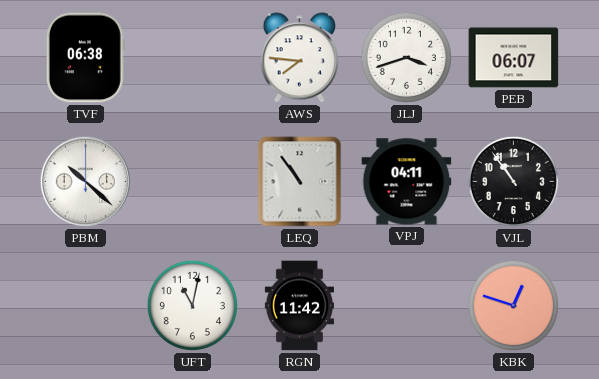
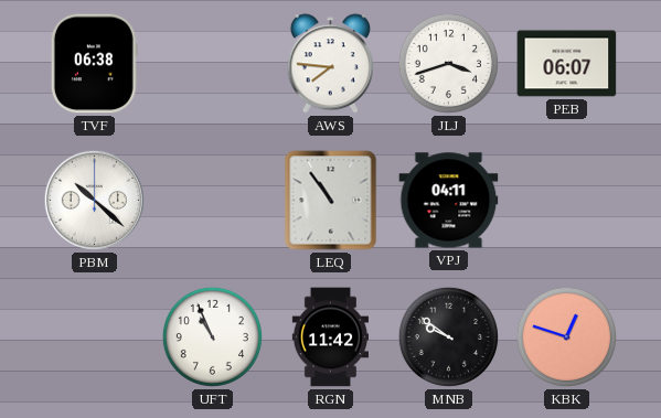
VJL: 10:54 -> none
UFT: 11:02 -> 10:56
MNB: none -> 9:51
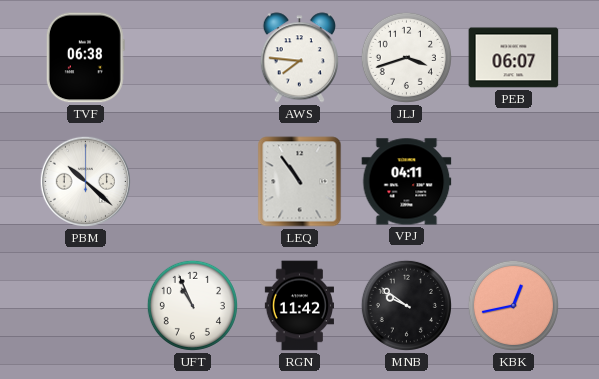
KBK: 12:48 -> 12:43
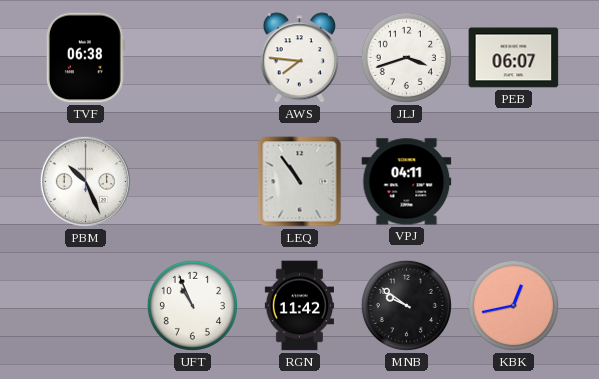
PBM: 10:22 -> 10:26
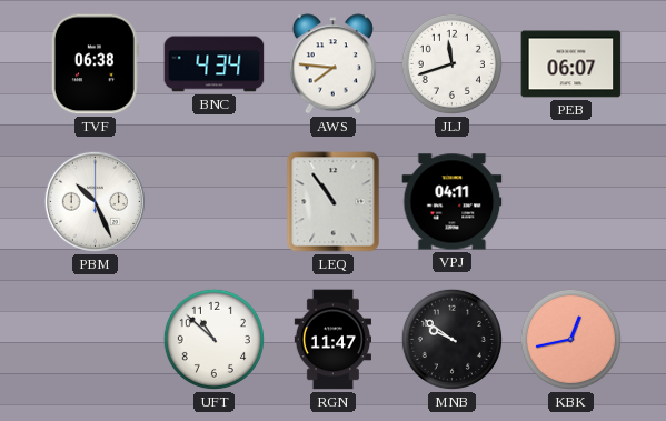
BNC: none -> 4:34
JLJ: 3:42 -> 11:42
UFT: 10:56 -> 10:52
RGN: 11:42 -> 11:47
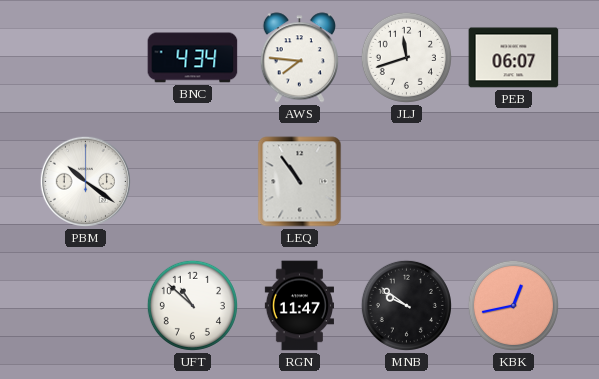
TVF: 06:38 -> none
PBM: 10:26 -> 10:21
VPJ: 04:11 -> none
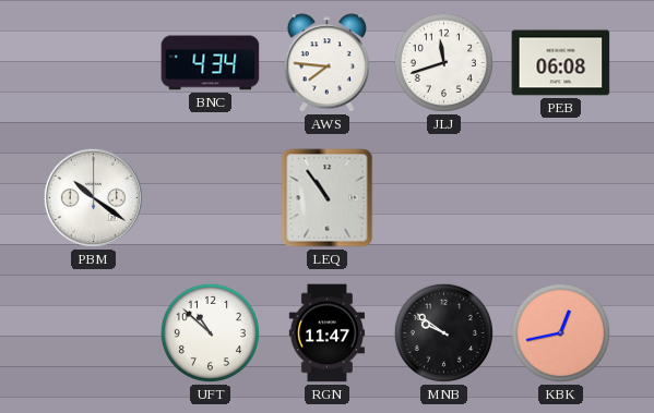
PEB: 06:07 -> 06:08
